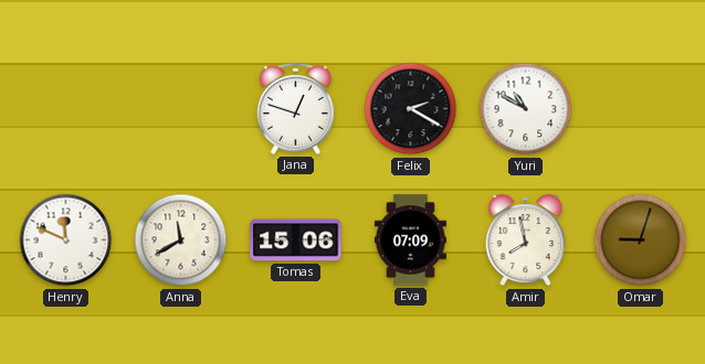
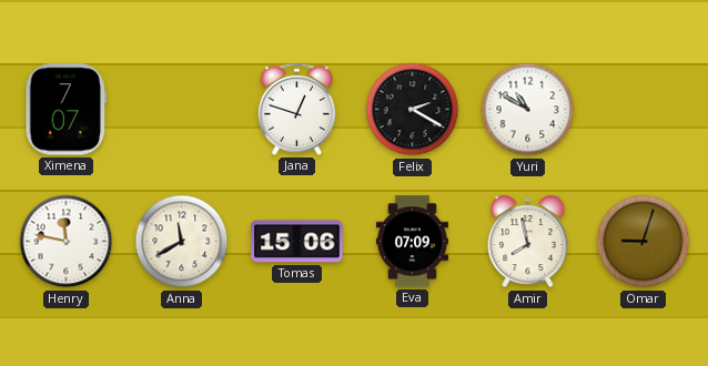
Ximena: none -> 7:07
Henry: 11:49 -> 11:47
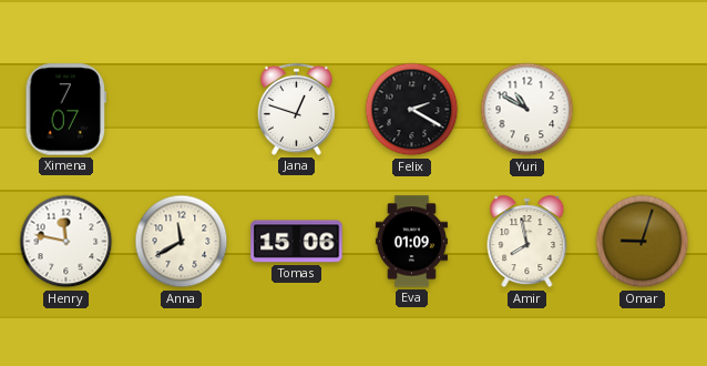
Eva: 07:09 -> 01:09
